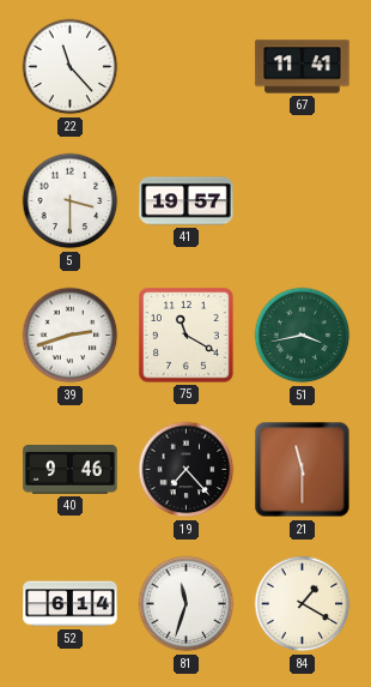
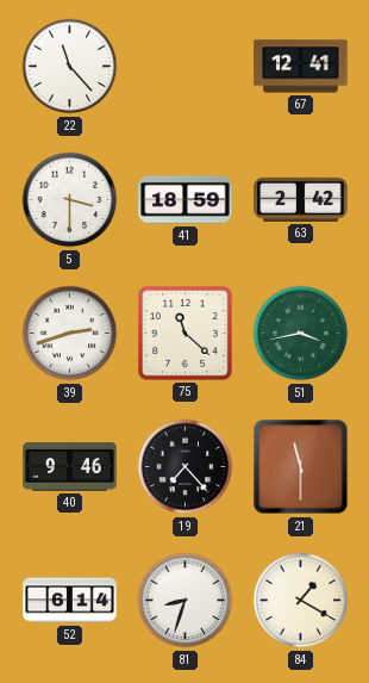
67: 11:41 -> 12:41
41: 19:57 -> 18:59
63: none -> 2:42
75: 11:20 -> 11:22
81: 11:33 -> 8:33
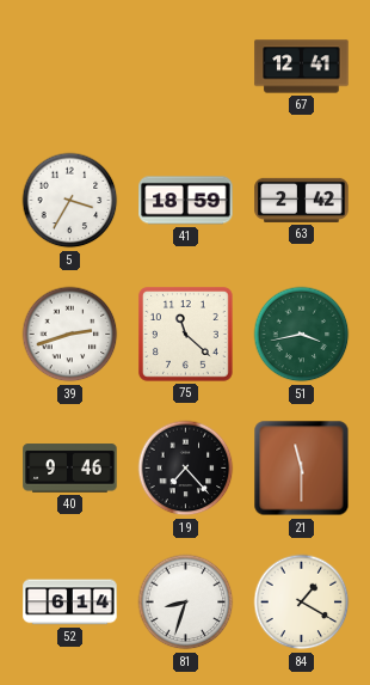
22: 11:23 -> none
5: 3:30 -> 3:35
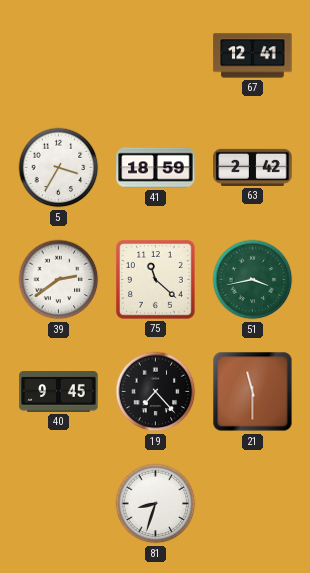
39: 2:42 -> 2:39
40: 9:46 -> 9:45
52: 6:14 -> none
84: 1:20 -> none
